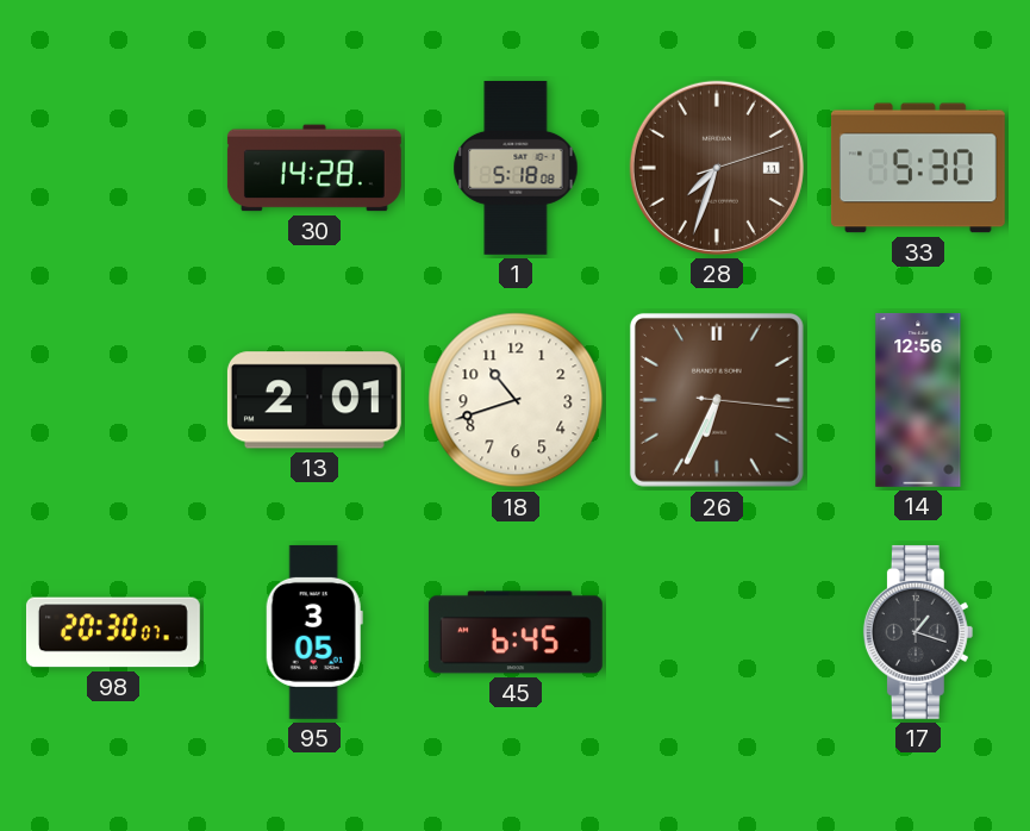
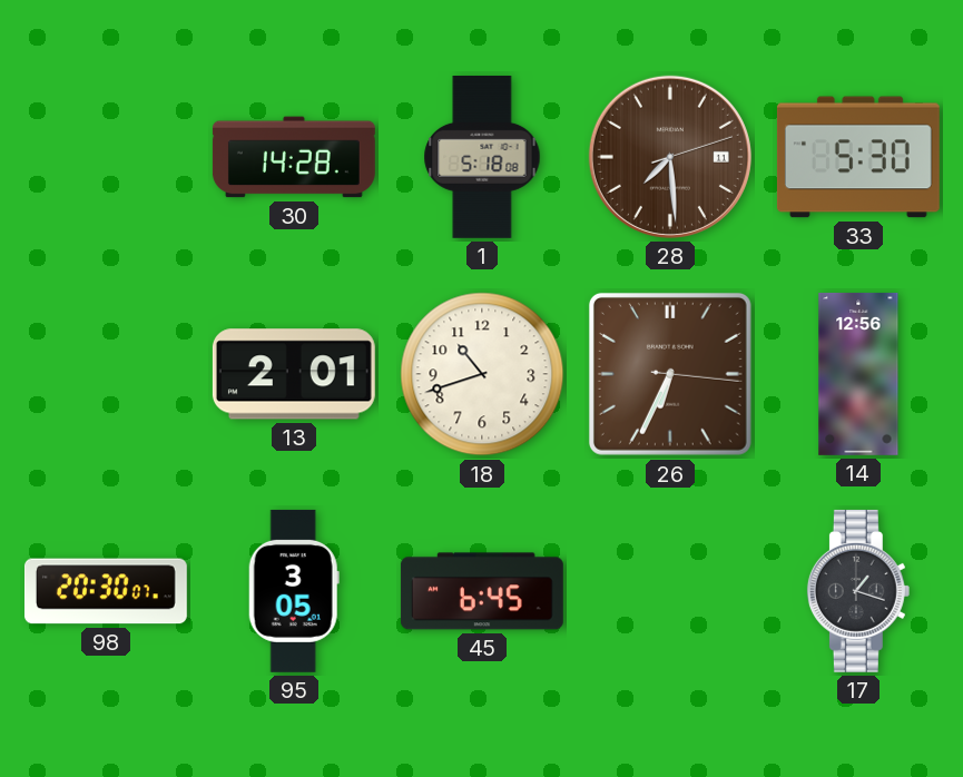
28: 7:33 -> 7:29
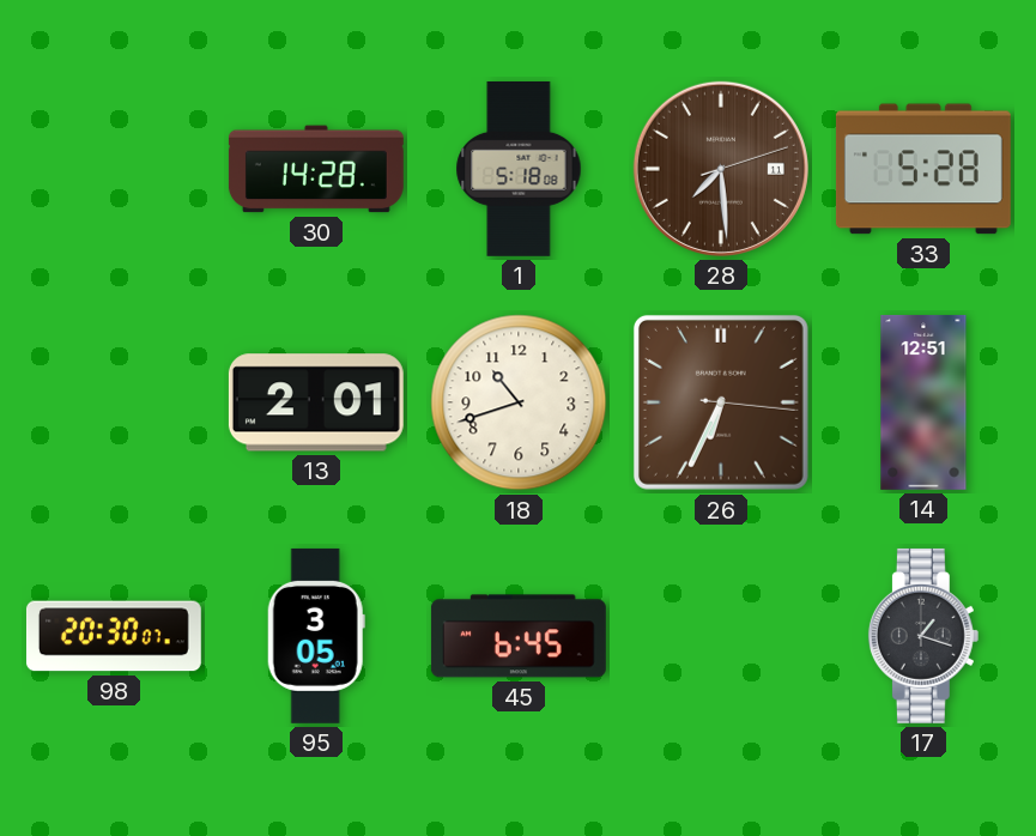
33: 5:30 -> 5:28
14: 12:56 -> 12:51
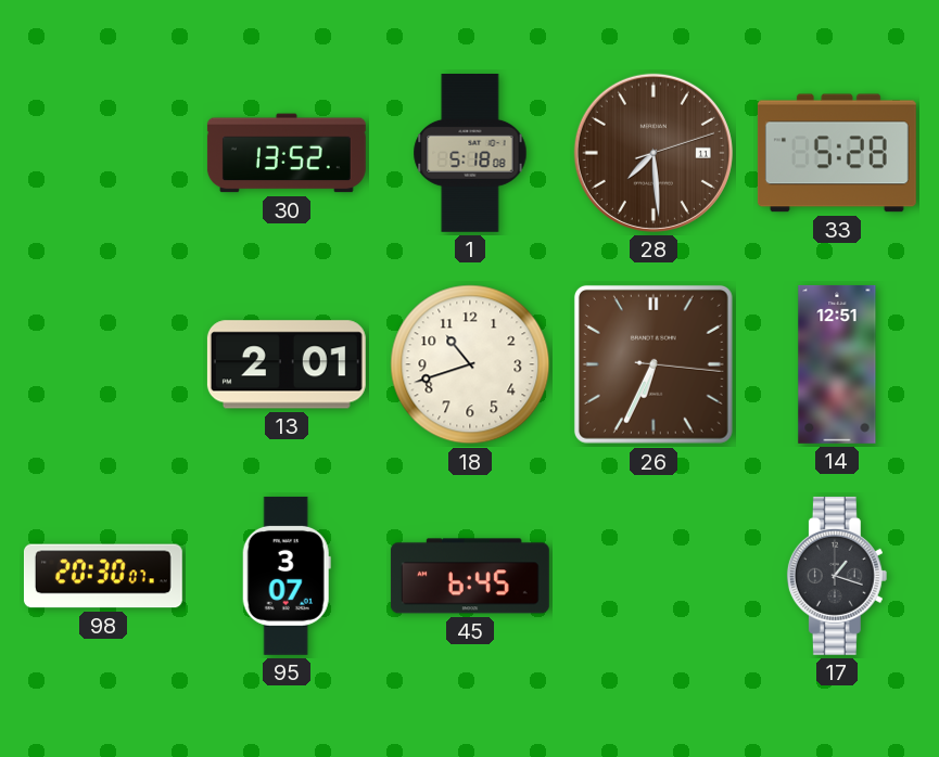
30: 14:28 -> 13:52
95: 3:05 -> 3:07
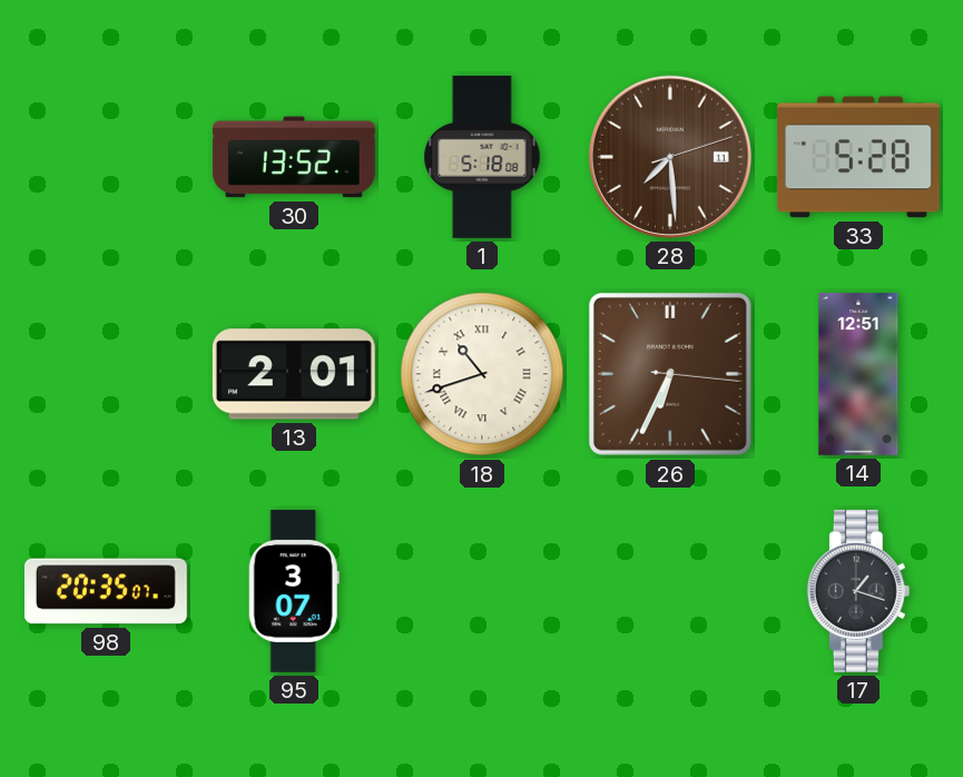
18 numerals: Arabic -> Roman
98: 20:30 -> 20:35
45: 6:45 -> none
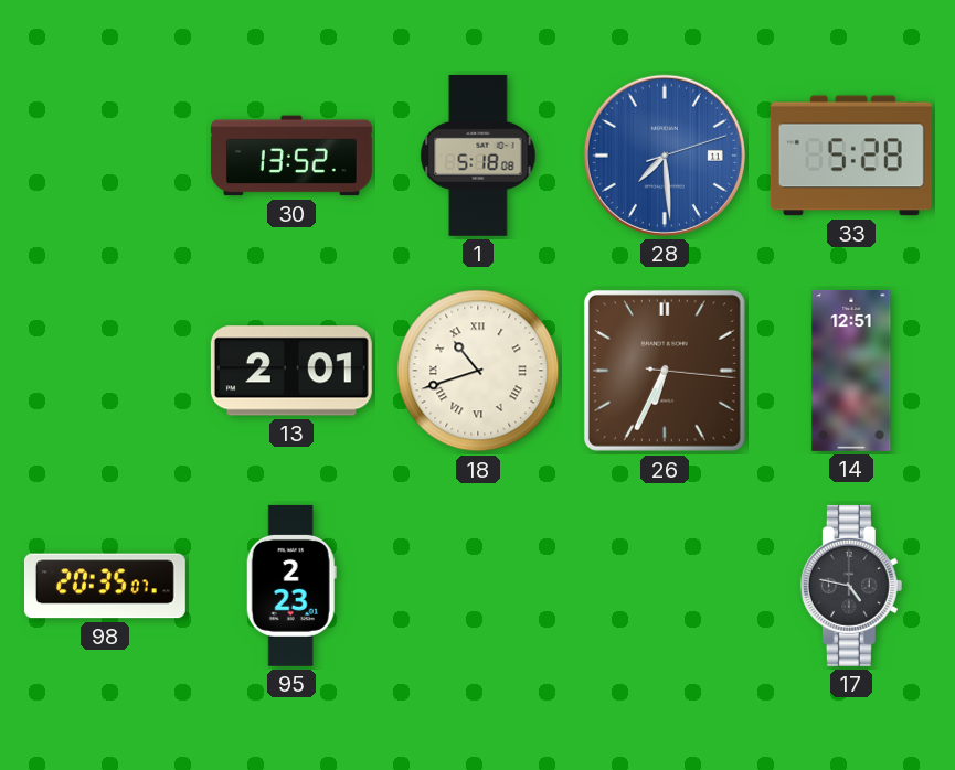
28 dial: brown -> blue
95: 3:07 -> 2:23
17: 1:18 -> 4:47
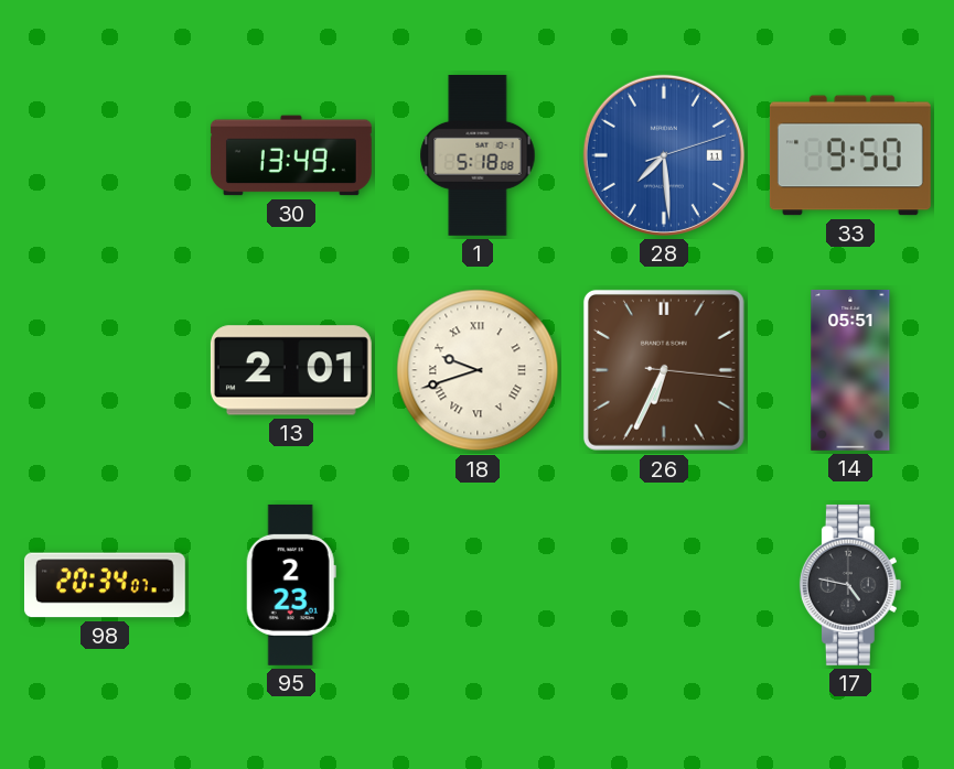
30: 13:52 -> 13:49
33: 5:28 -> 9:50
18: 10:42 -> 9:42
14: 12:51 -> 05:51
98: 20:35 -> 20:34
